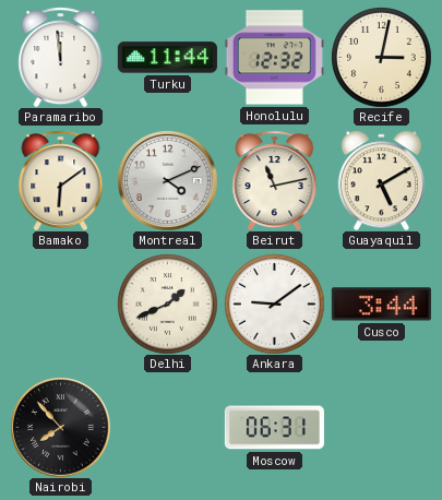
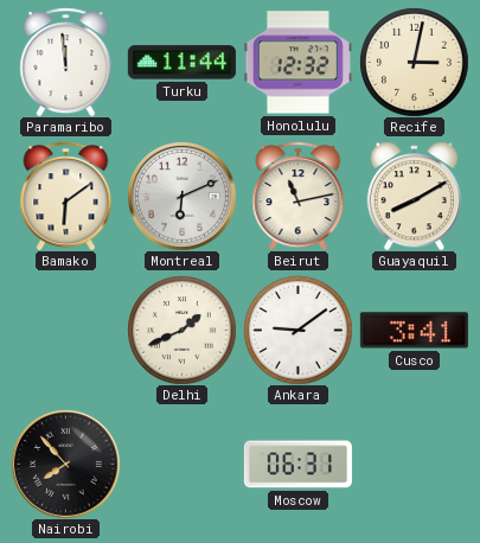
Montreal: 4:11 -> 6:11
Guayaquil: 5:10 -> 8:10
Cusco: 3:44 -> 3:41
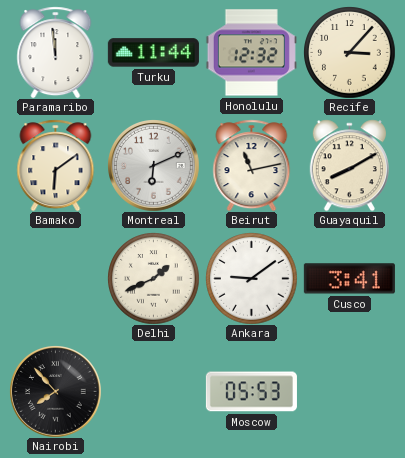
Recife: 3:02 -> 3:07
Moscow: 06:31 -> 05:53
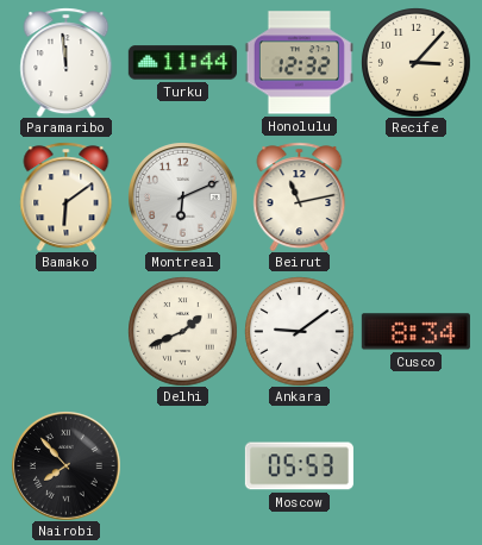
Guayaquil: 8:10 -> none
Cusco: 3:41 -> 8:34
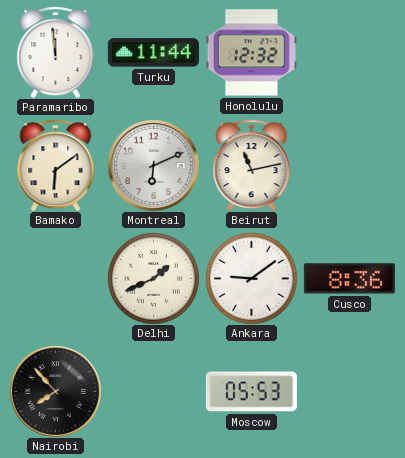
Recife: 3:07 -> none
Cusco: 8:34 -> 8:36
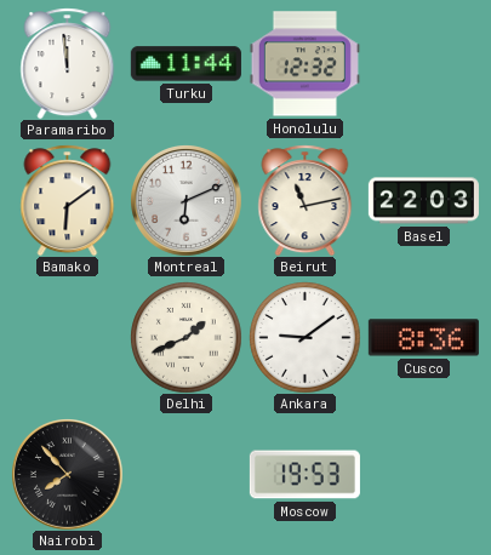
Basel: none -> 22:03
Moscow: 05:53 -> 19:53
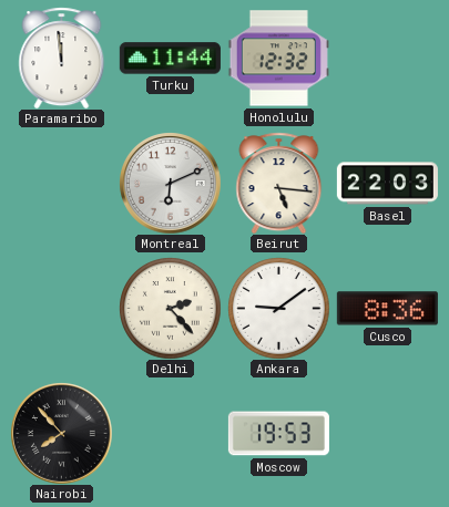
Bamako: 6:09 -> none
Beirut: 11:13 -> 5:16
Delhi: 1:41 -> 2:23
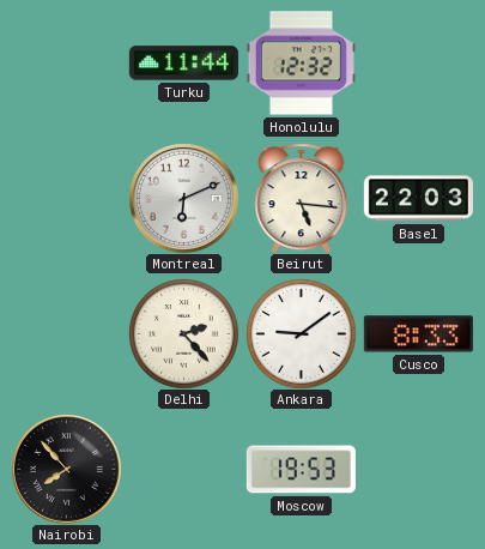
Paramaribo: 11:59 -> none
Cusco: 8:36 -> 8:33
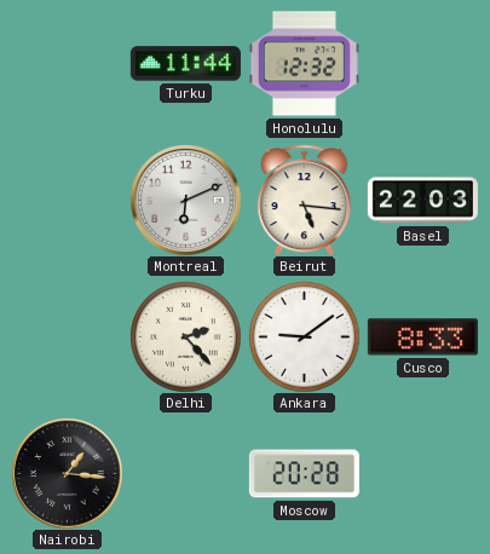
Nairobi: 7:53 -> 1:16
Moscow: 19:53 -> 20:28
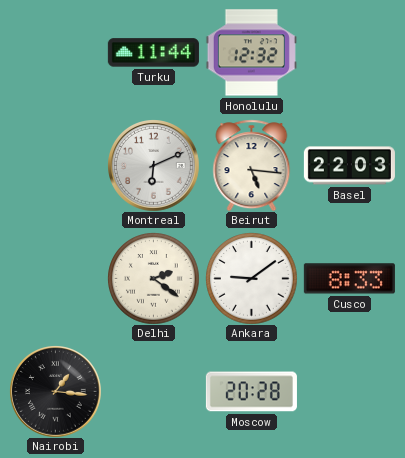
Delhi: 2:23 -> 2:21
